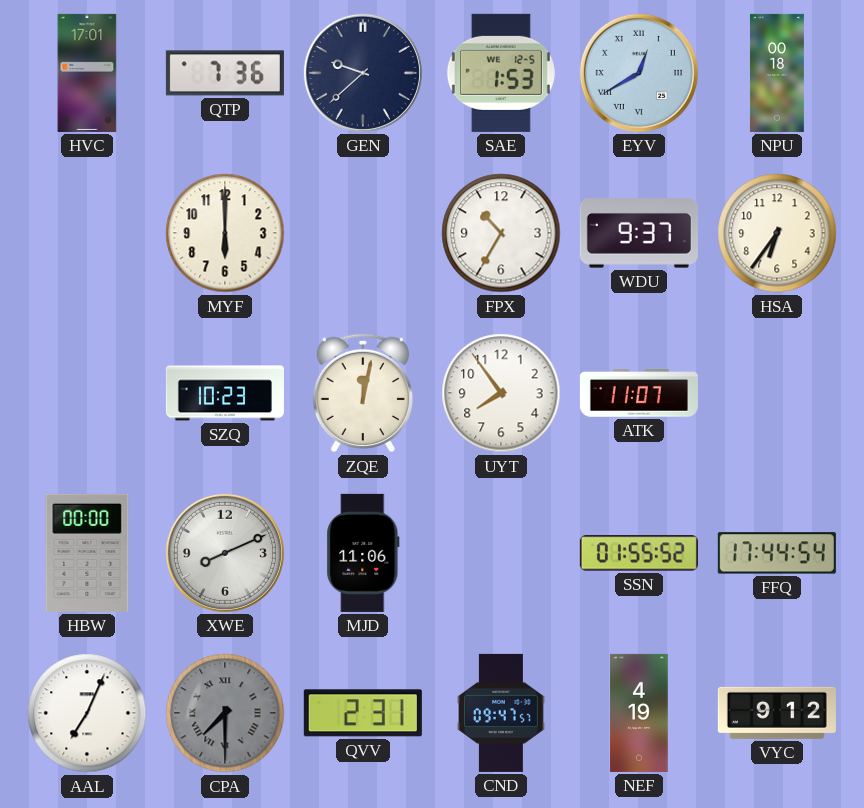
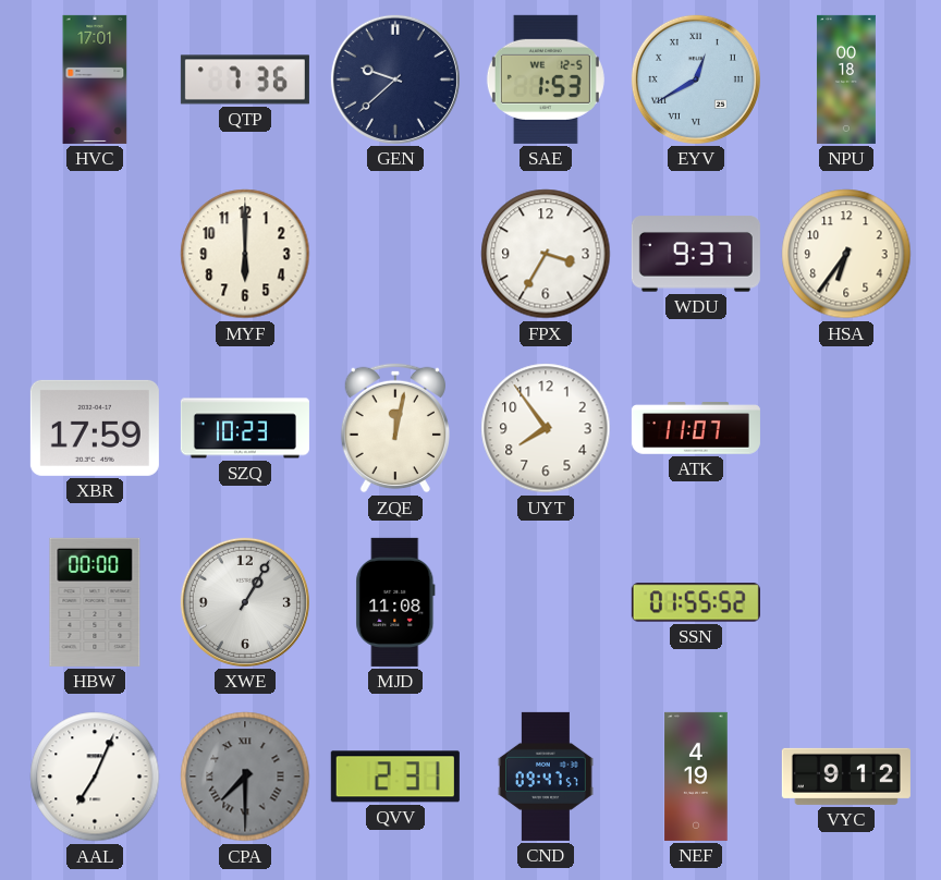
FPX: 10:35 -> 3:35
XBR: none -> 17:59
XWE: 8:11 -> 1:05
MJD: 11:06 -> 11:08
FFQ: 17:44 -> none
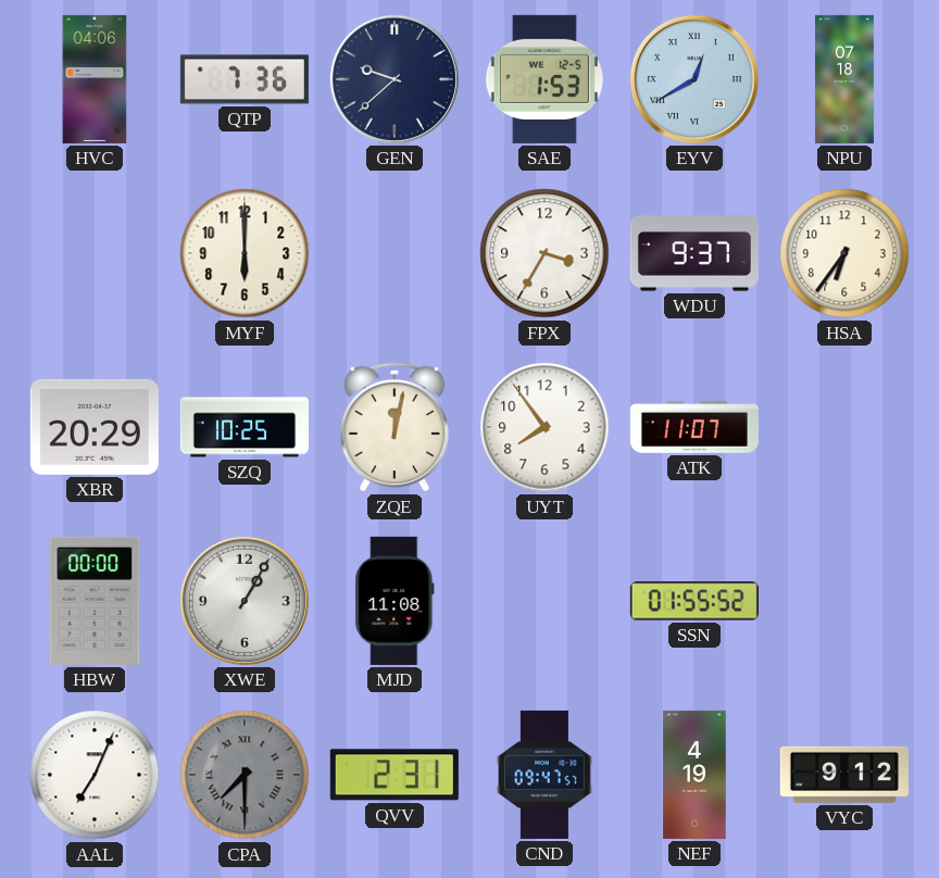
HVC: 17:01 -> 04:06
NPU: 00:18 -> 07:18
XBR: 17:59 -> 20:29
SZQ: 10:23 -> 10:25
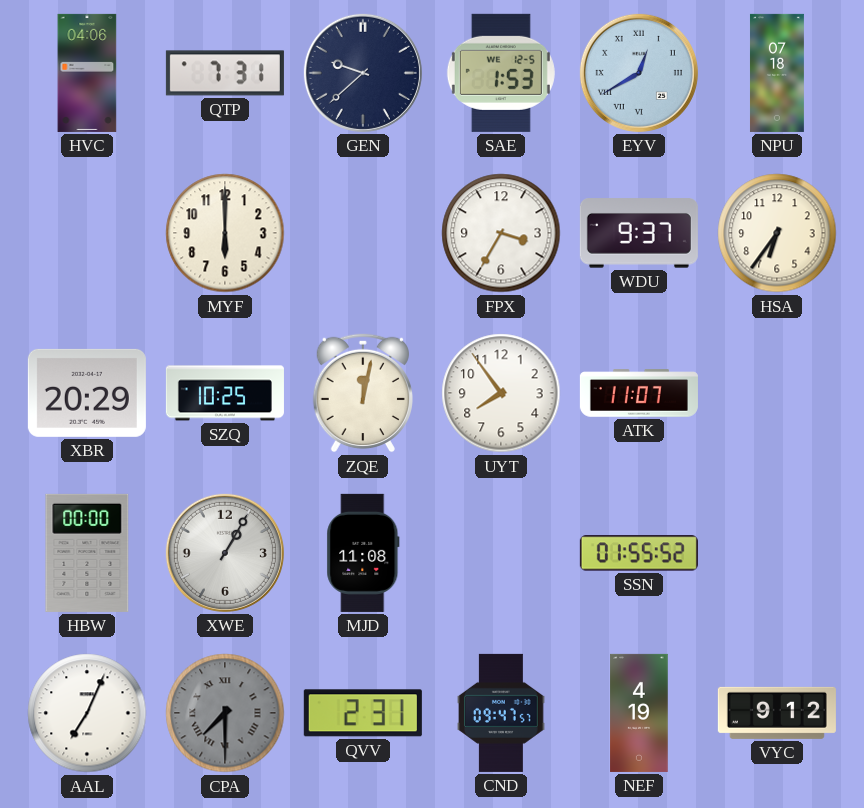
QTP: 7:36 -> 7:31
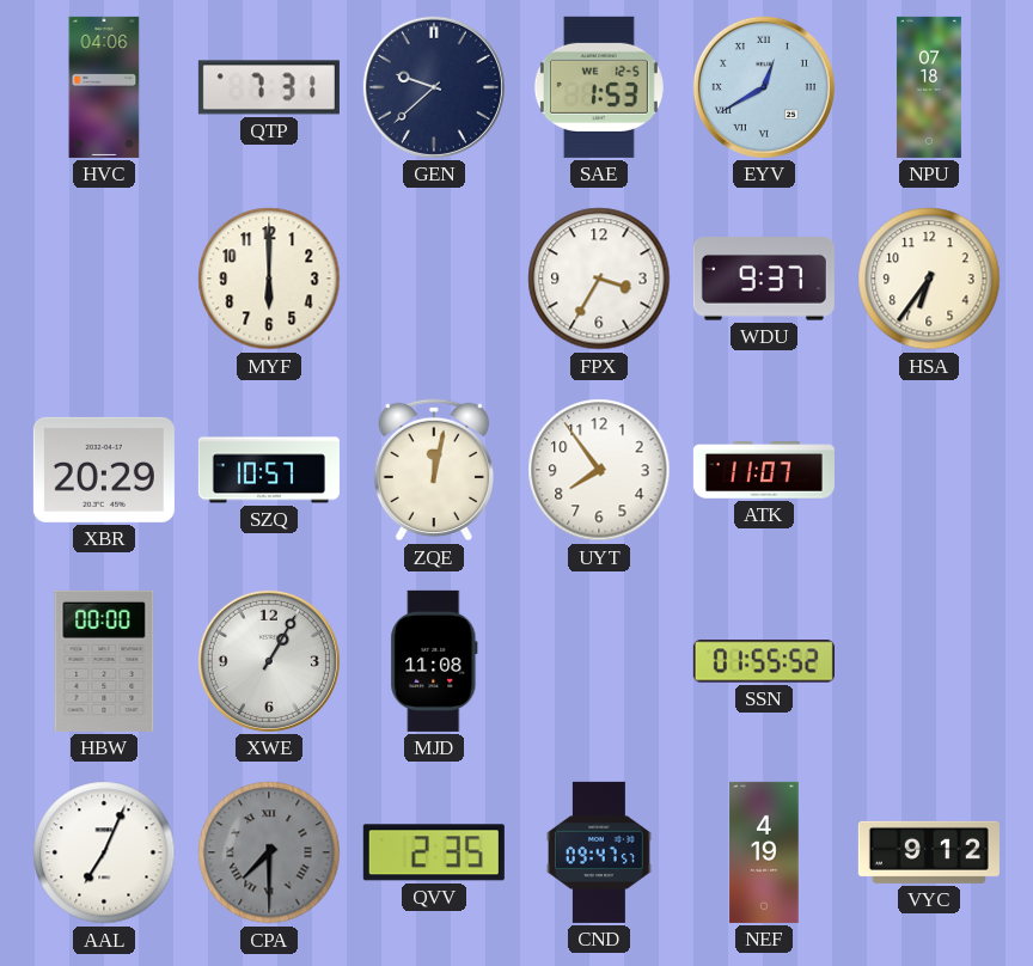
SZQ: 10:25 -> 10:57
QVV: 2:31 -> 2:35
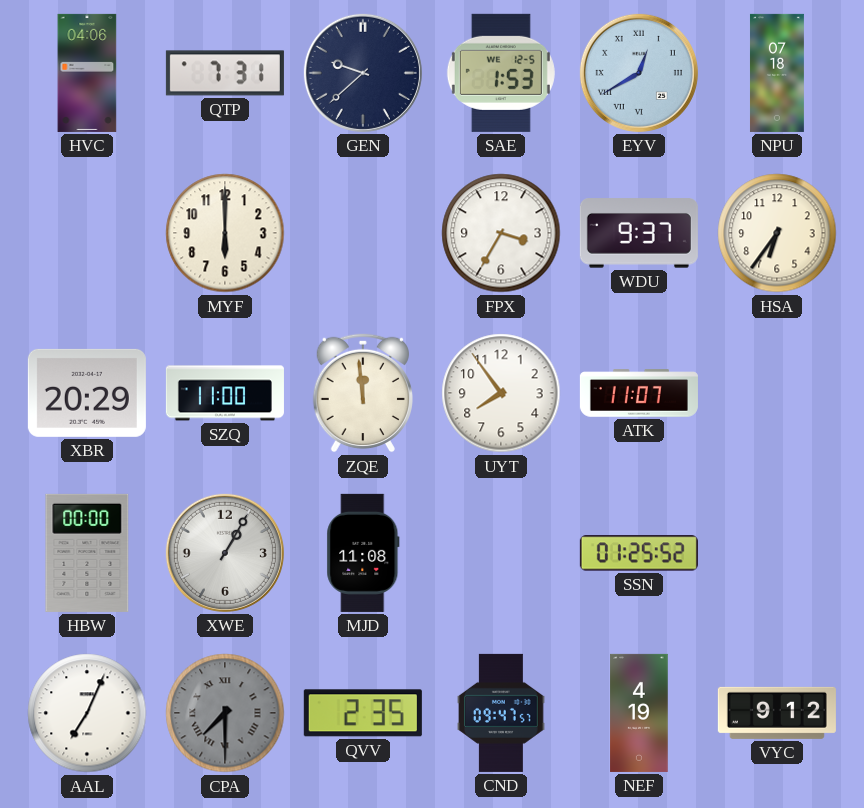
SZQ: 10:57 -> 11:00
ZQE: 12:02 -> 11:59
SSN: 01:55 -> 01:25
